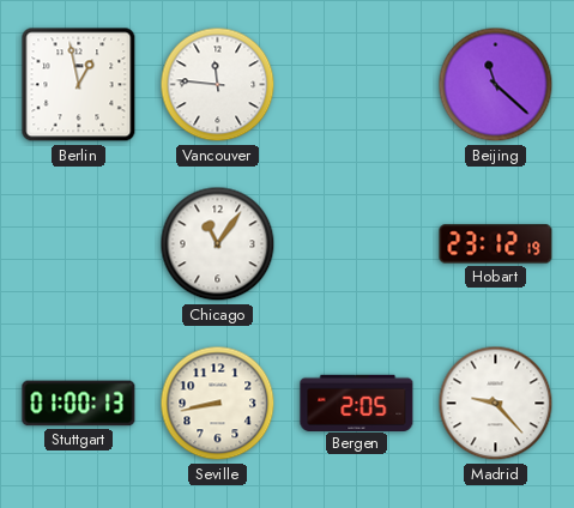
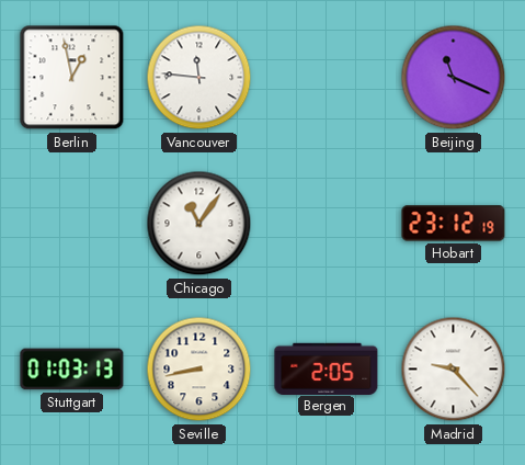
Beijing: 11:22 -> 11:19
Stuttgart: 01:00 -> 01:03
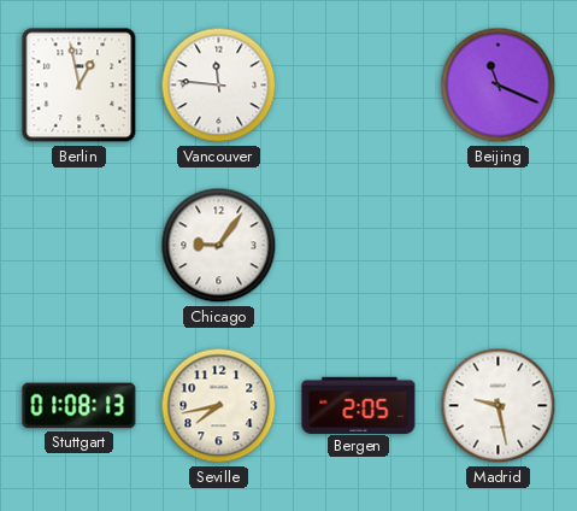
Chicago: 11:06 -> 9:06
Hobart: 23:12 -> none
Stuttgart: 01:03 -> 01:08
Seville: 8:43 -> 7:43
Madrid: 9:23 -> 9:28
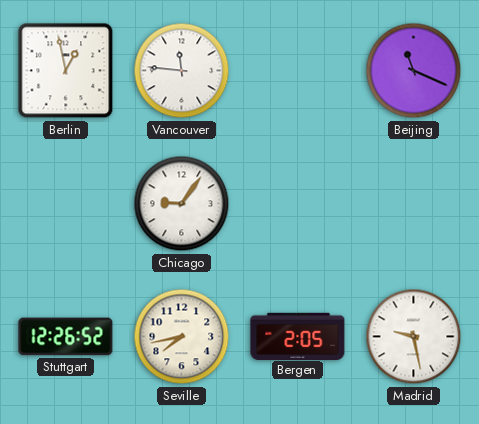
Stuttgart: 01:08 -> 12:26
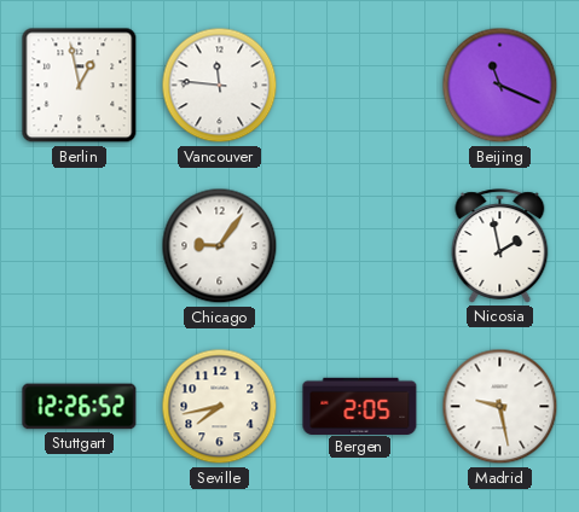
Nicosia: none -> 1:58
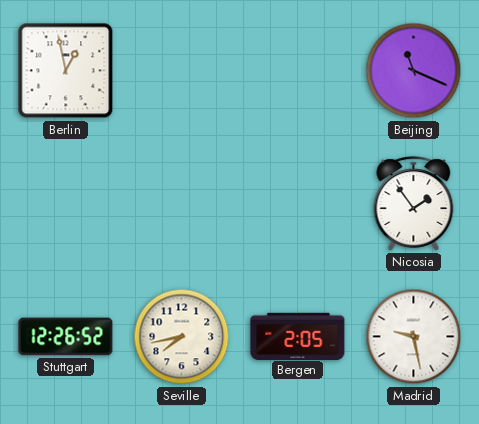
Vancouver: 11:46 -> none
Chicago: 9:06 -> none
Nicosia: 1:58 -> 1:54
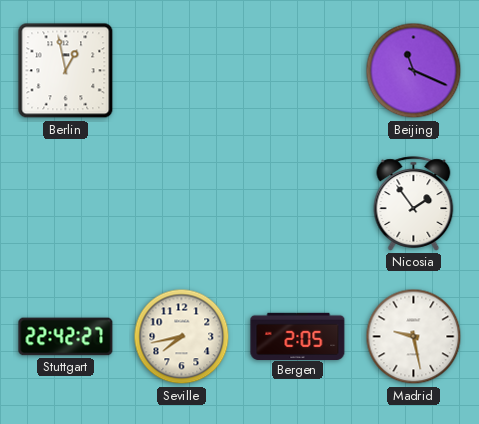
Stuttgart: 12:26 -> 22:42
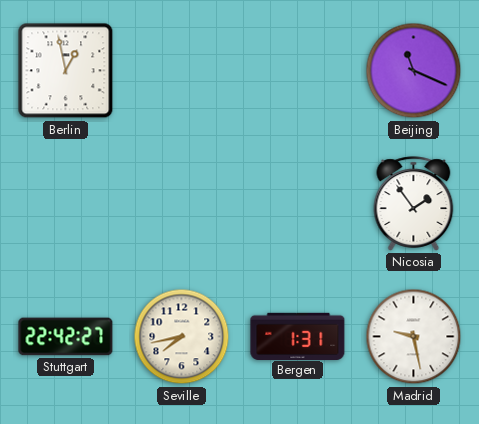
Bergen: 2:05 -> 1:31
